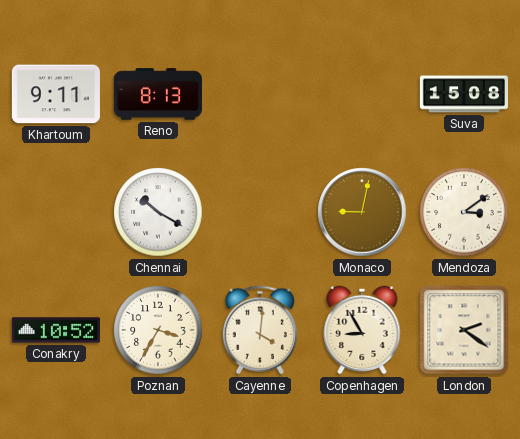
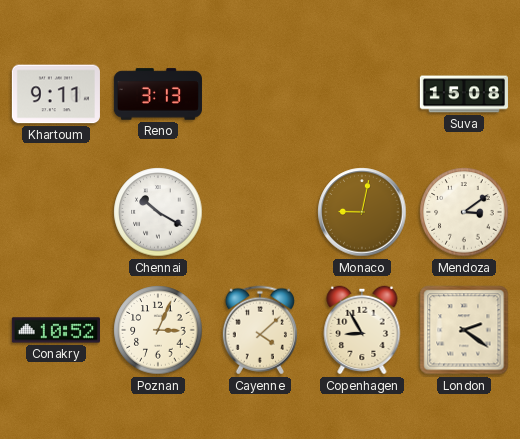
Reno: 8:13 -> 3:13
Poznan: 3:35 -> 3:04
Cayenne: 4:01 -> 4:08
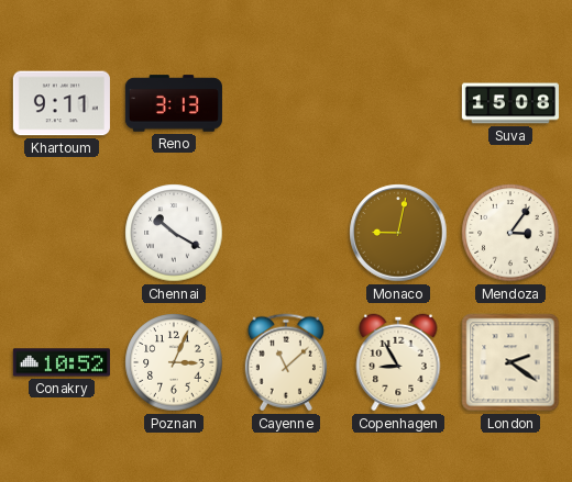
Mendoza: 3:09 -> 3:06
Cayenne: 4:08 -> 11:08
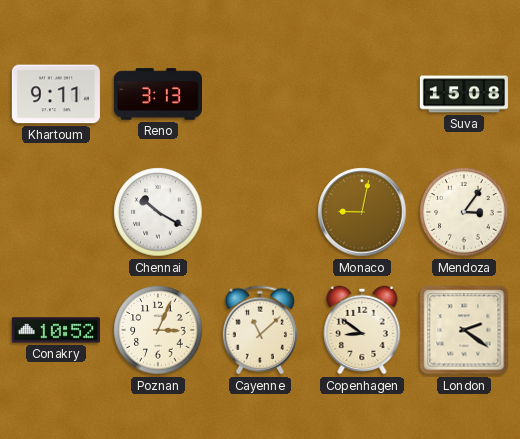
Copenhagen: 8:55 -> 8:51
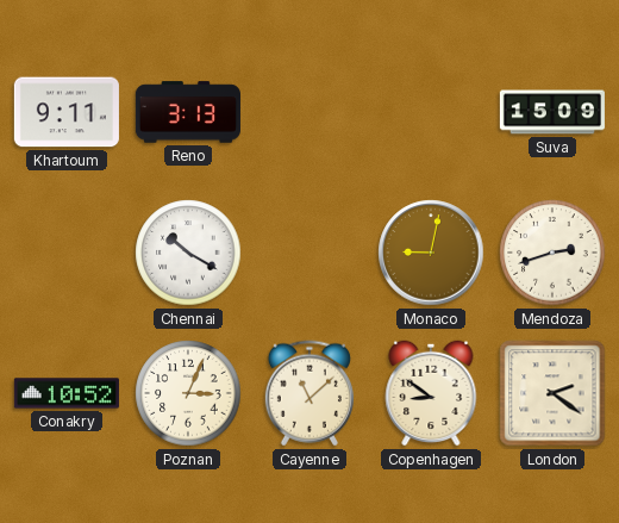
Suva: 15:08 -> 15:09
Mendoza: 3:06 -> 2:42
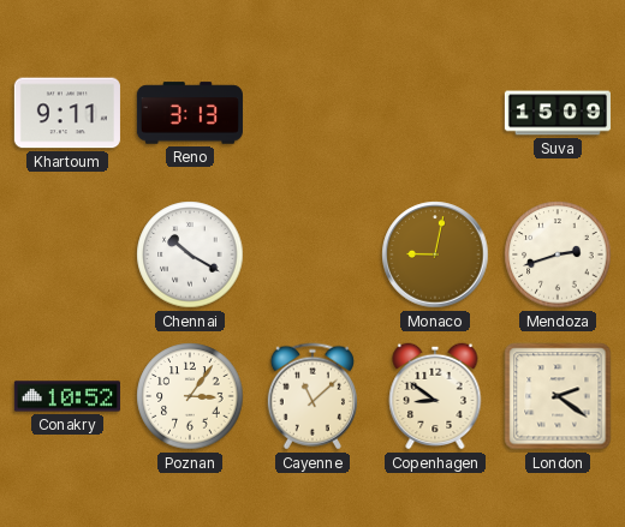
Poznan: 3:04 -> 3:06
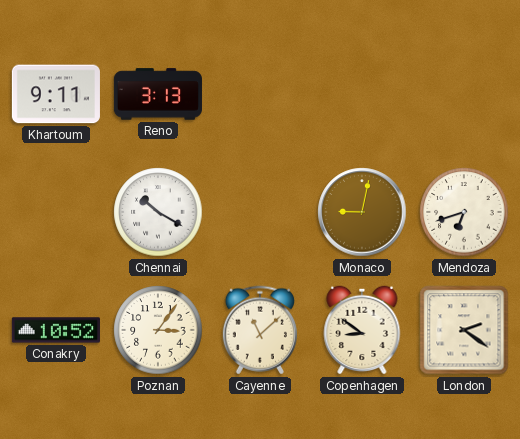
Suva: 15:09 -> none
Mendoza: 2:42 -> 6:42
